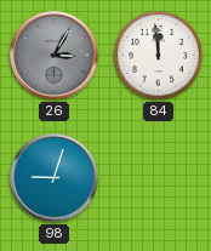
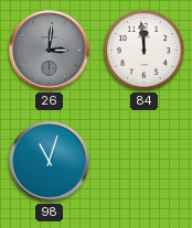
26: 3:05 -> 3:01
98: 9:03 -> 11:03
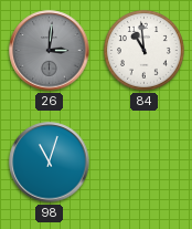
84: 11:59 -> 10:59
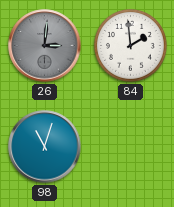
84: 10:59 -> 1:59
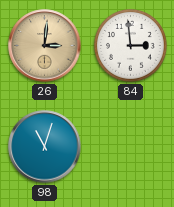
26 dial: grey -> champagne
84: 1:59 -> 2:59
